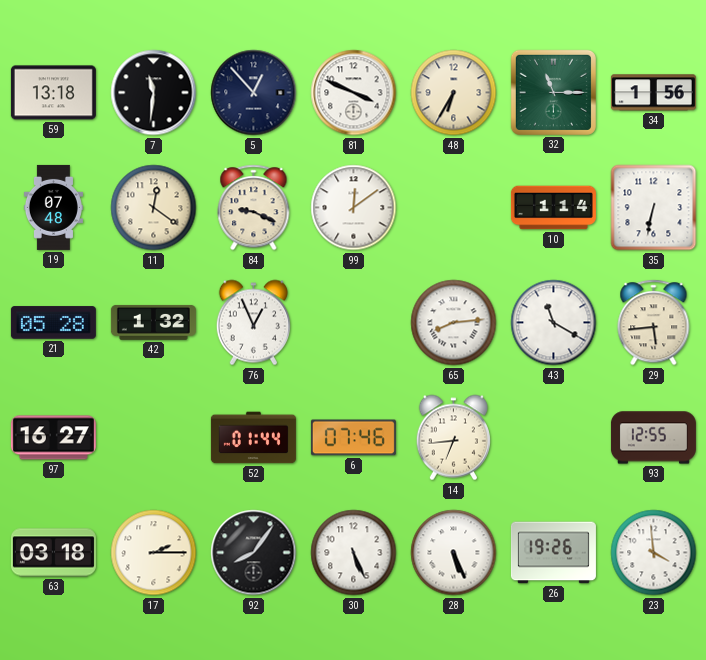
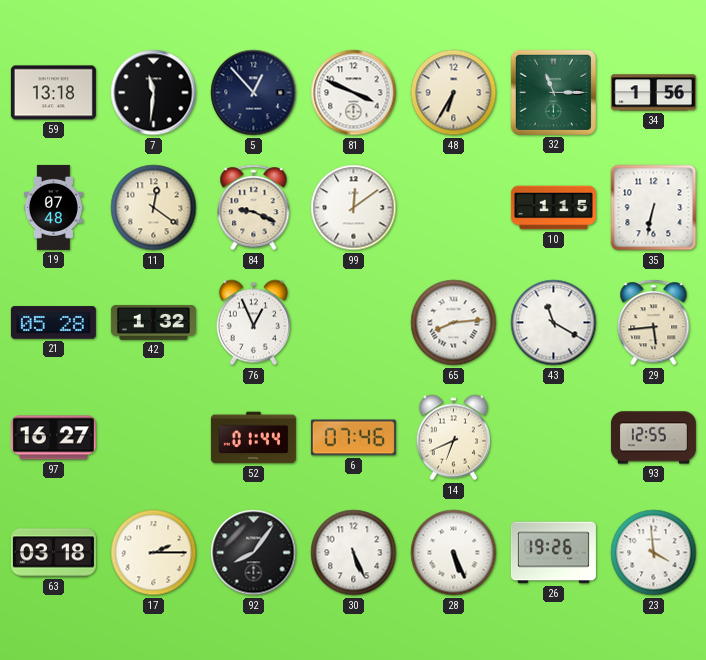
10: 1:14 -> 1:15
14: 6:44 -> 6:41
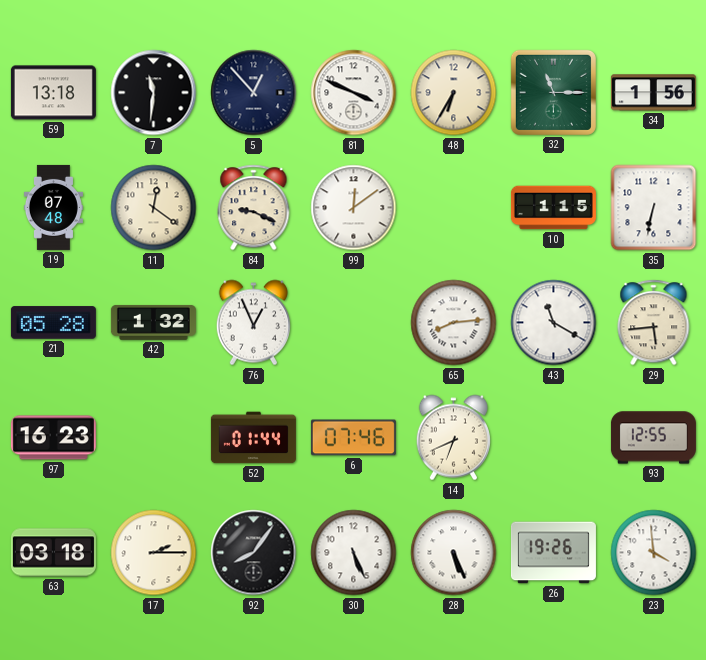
97: 16:27 -> 16:23
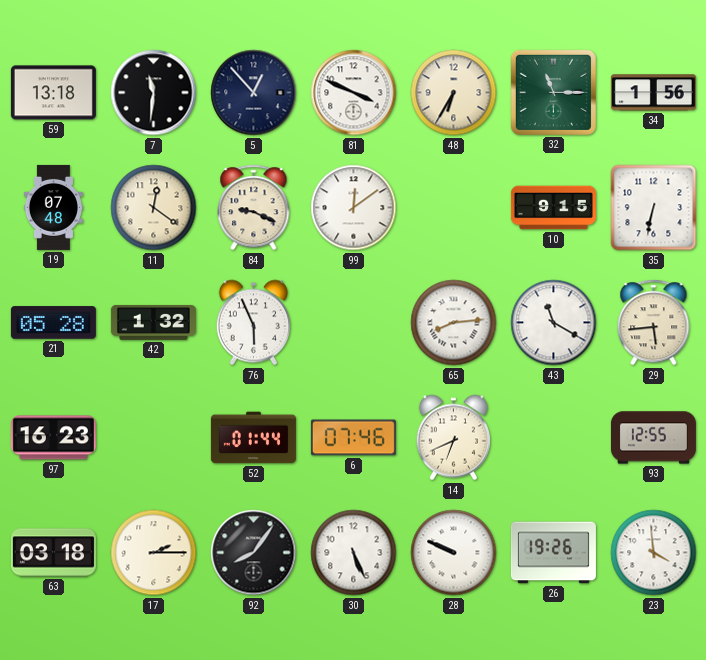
10: 1:15 -> 9:15
76: 12:56 -> 5:56
28: 5:26 -> 9:49
